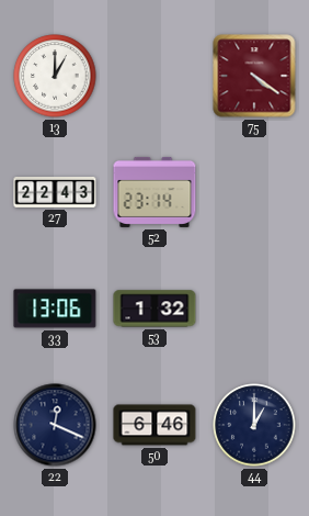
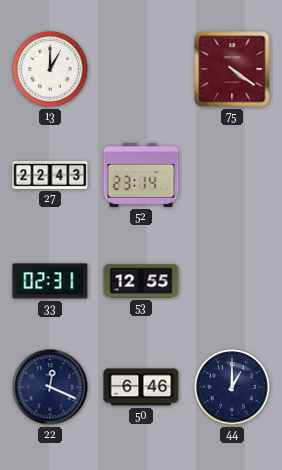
33: 13:06 -> 02:31
53: 1:32 -> 12:55
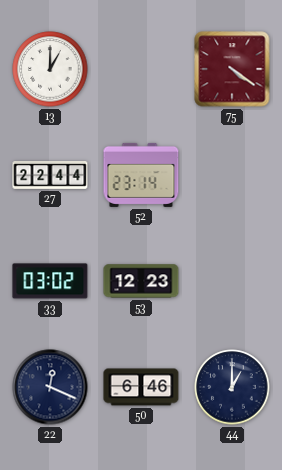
27: 22:43 -> 22:44
33: 02:31 -> 03:02
53: 12:55 -> 12:23
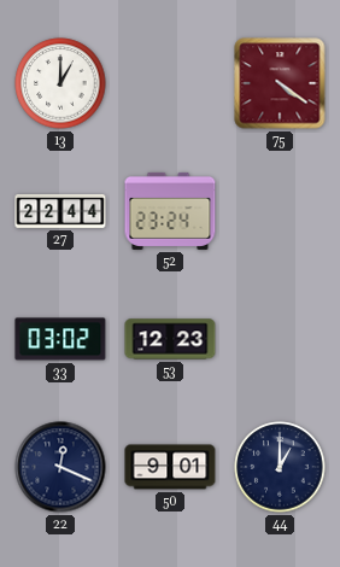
52: 23:14 -> 23:24
50: 6:46 -> 9:01
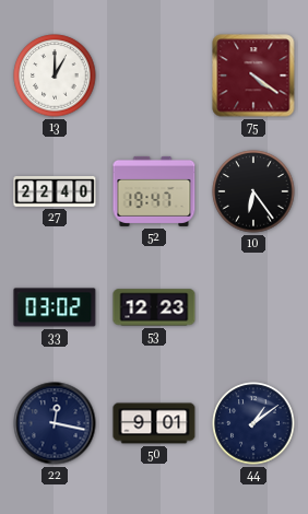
27: 22:44 -> 22:40
52: 23:24 -> 19:47
10: none -> 6:24
22: 12:19 -> 12:17
44: 1:00 -> 1:09
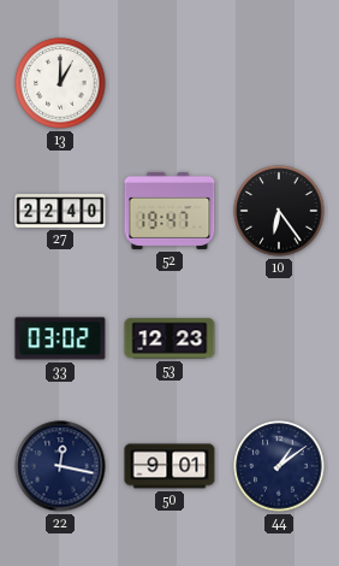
75: 4:21 -> none
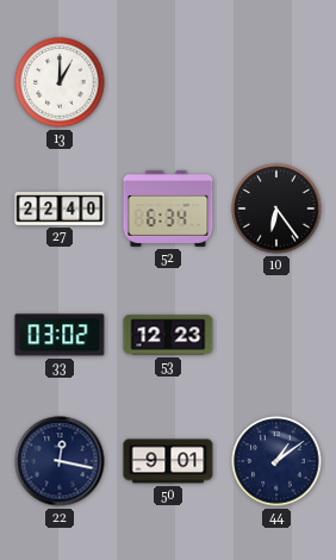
52: 19:47 -> 6:34
